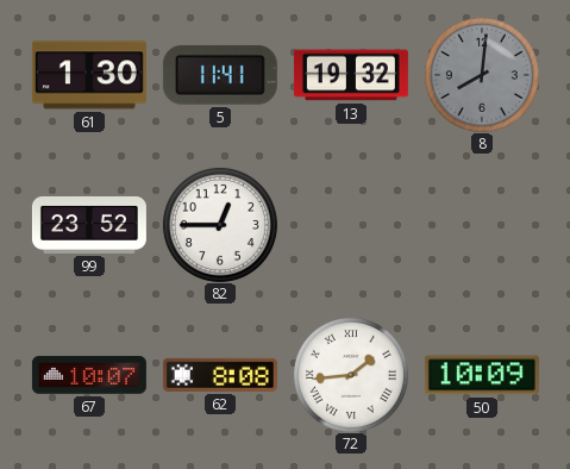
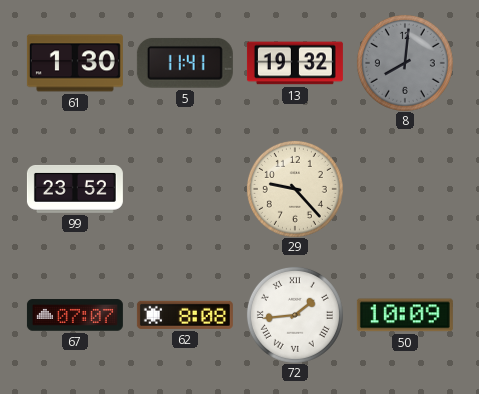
82: 12:45 -> none
29: none -> 9:23
67: 10:07 -> 07:07
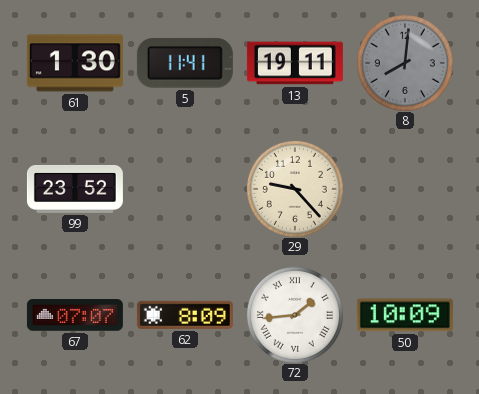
13: 19:32 -> 19:11
62: 8:08 -> 8:09
